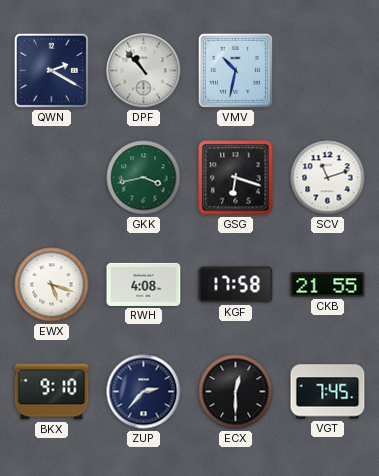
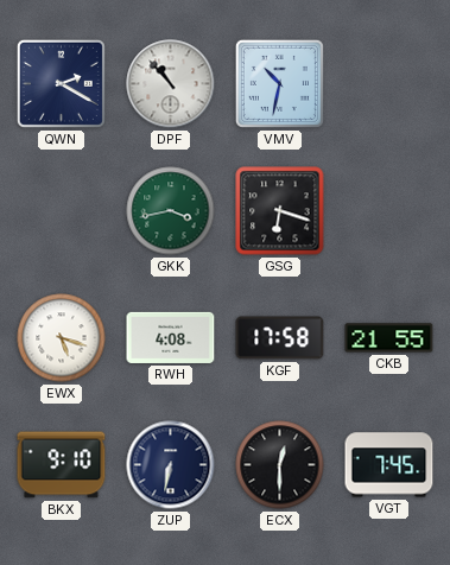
SCV: 11:12 -> none
ZUP: 2:37 -> 6:32
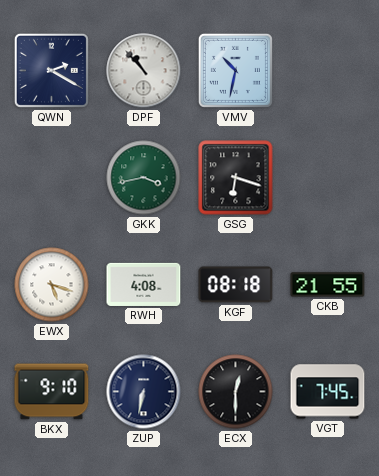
KGF: 17:58 -> 08:18
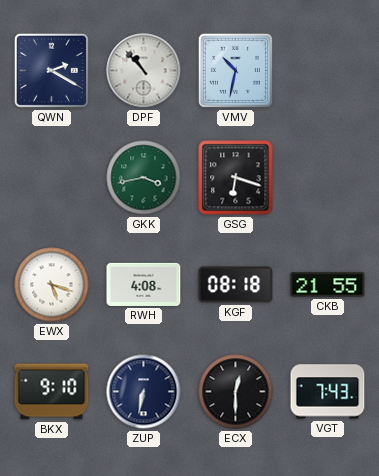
VGT: 7:45 -> 7:43
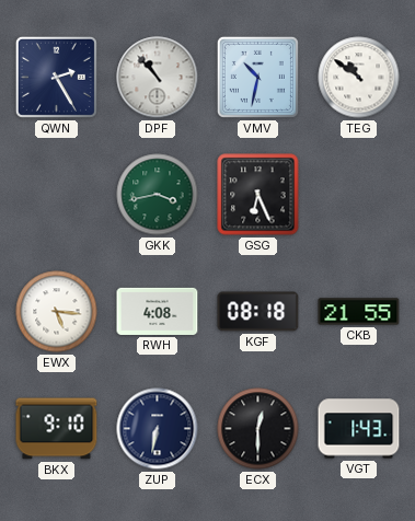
QWN: 2:20 -> 2:25
TEG: none -> 10:51
GSG: 6:18 -> 6:26
EWX: 5:18 -> 5:16
VGT: 7:43 -> 1:43
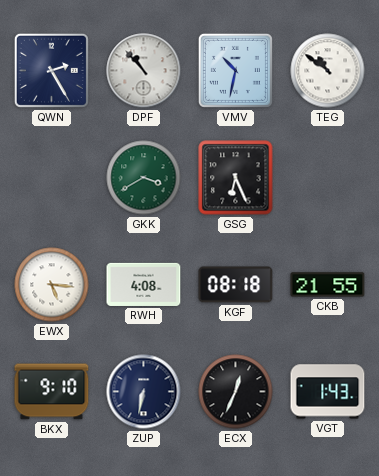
GKK: 3:43 -> 3:40
ECX: 12:30 -> 12:34
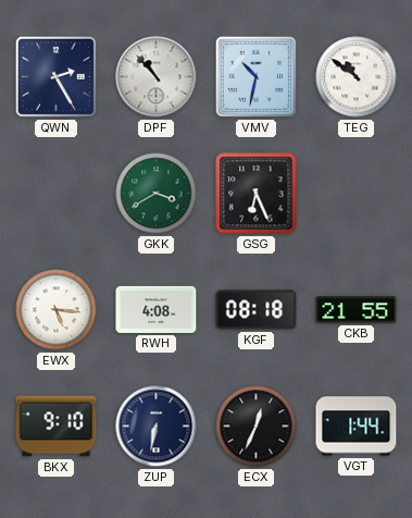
VGT: 1:43 -> 1:44
